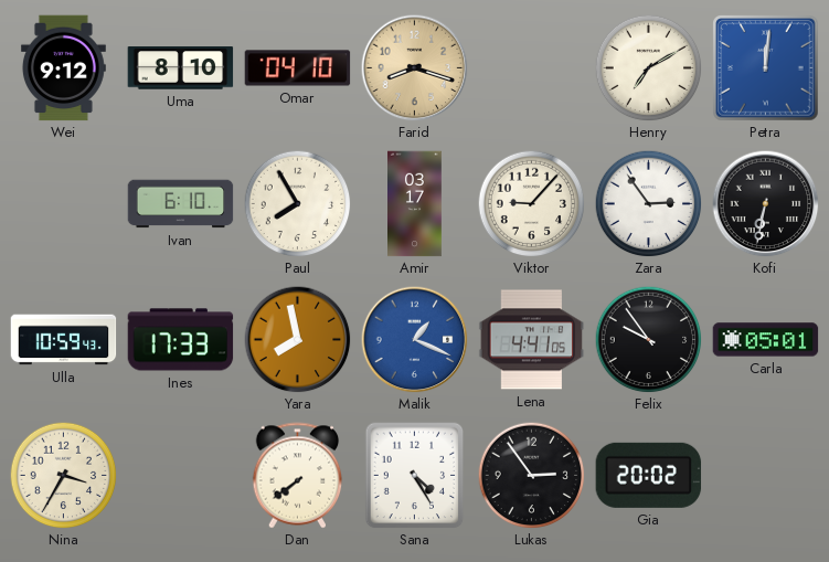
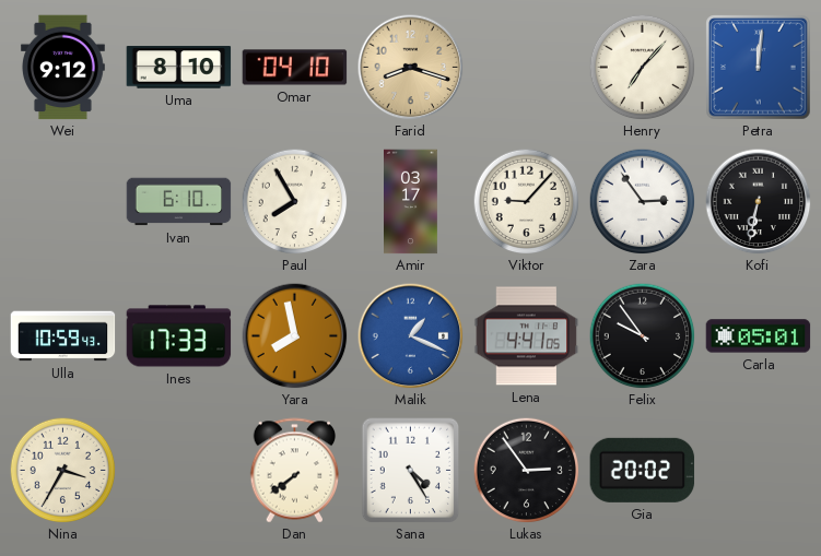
Henry: 7:10 -> 7:07
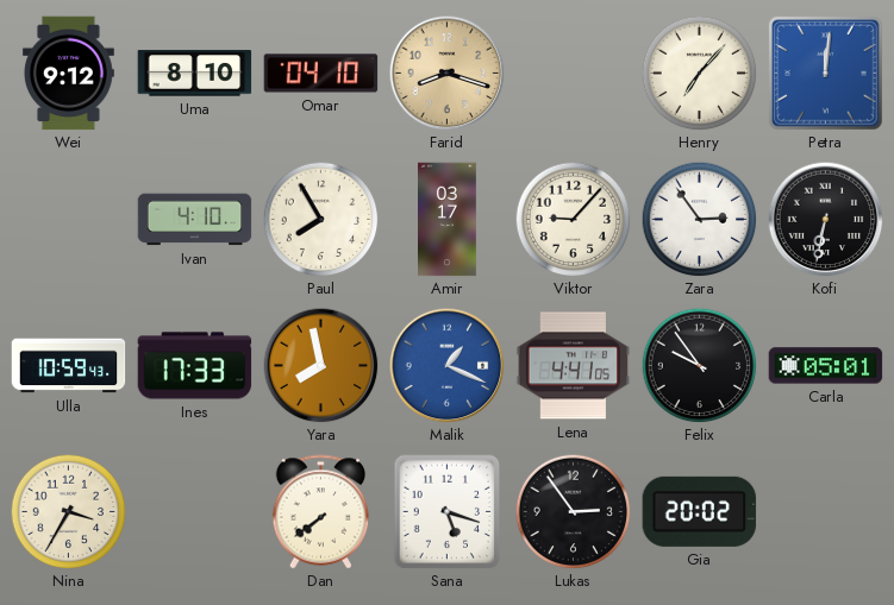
Ivan: 6:10 -> 4:10
Sana: 4:25 -> 5:18
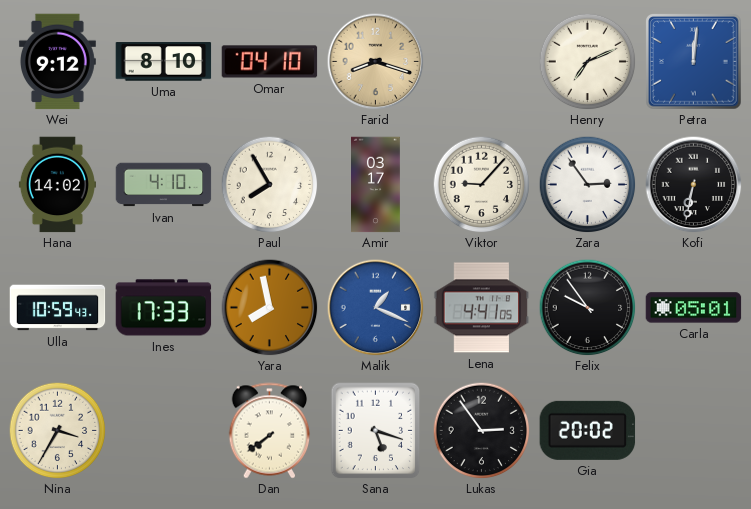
Henry: 7:07 -> 7:11
Hana: none -> 14:02
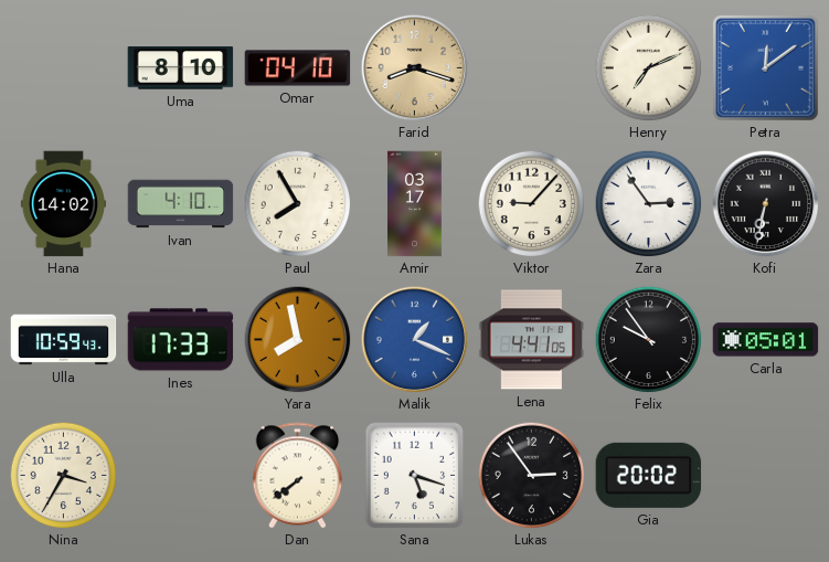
Wei: 9:12 -> none
Petra: 12:01 -> 12:09
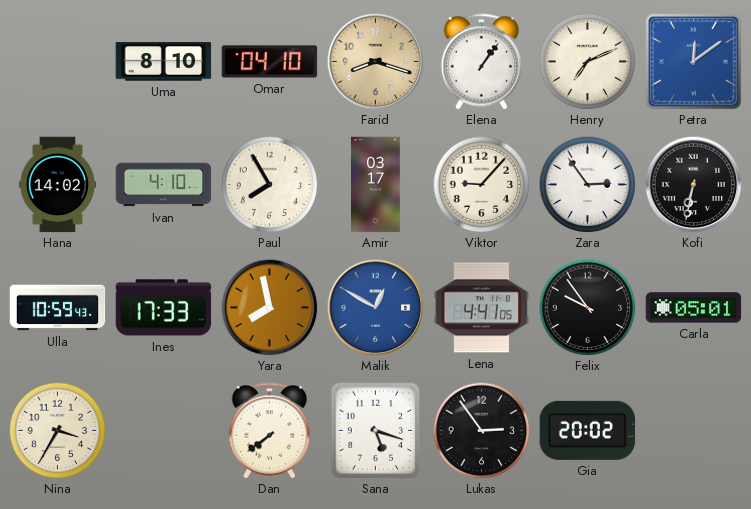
Elena: none -> 1:06
Malik: 1:19 -> 12:50
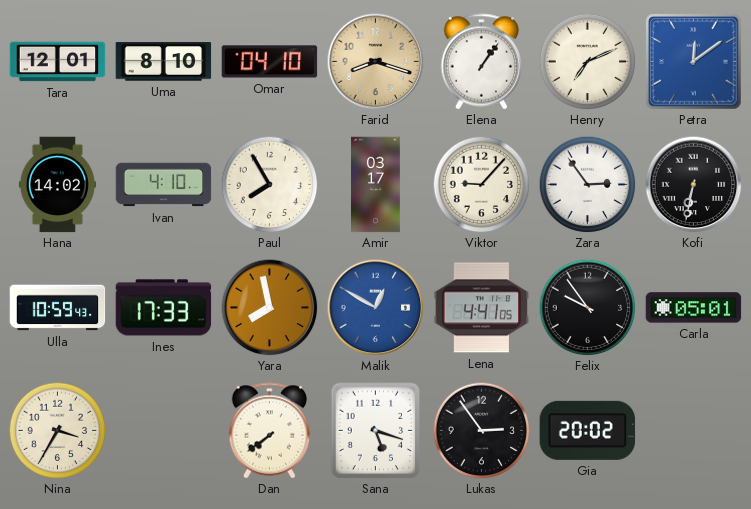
Tara: none -> 12:01
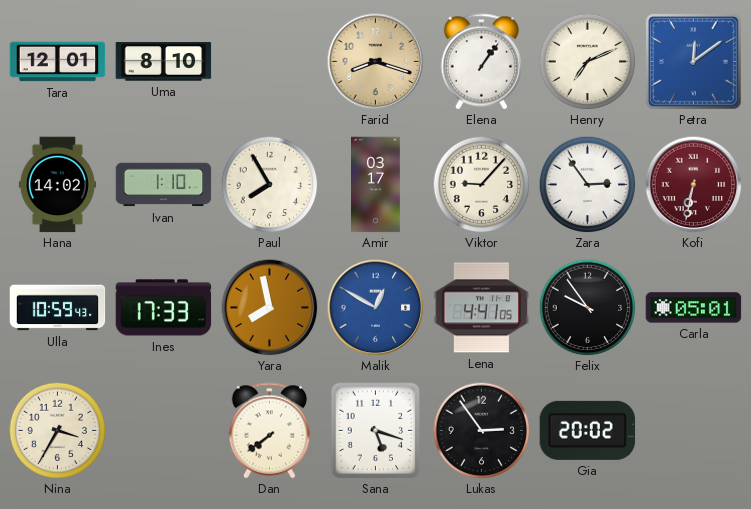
Omar: 04:10 -> none
Ivan: 4:10 -> 1:10
Kofi dial: black -> burgundy
